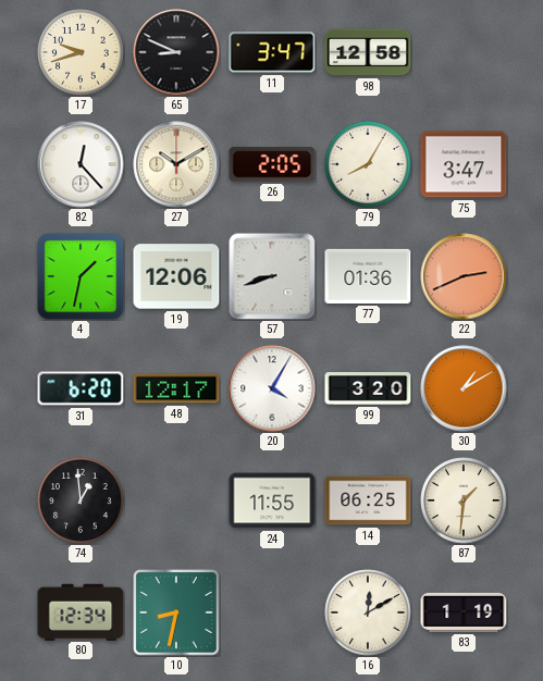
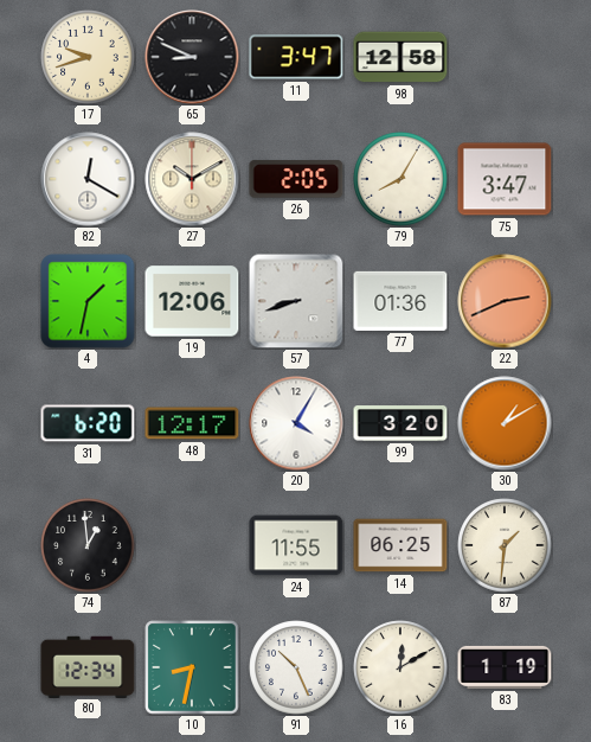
82: 12:23 -> 12:20
91: none -> 10:26
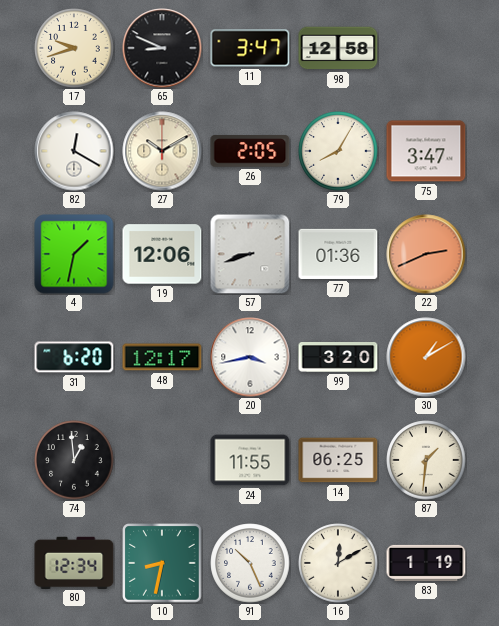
20: 4:05 -> 3:43
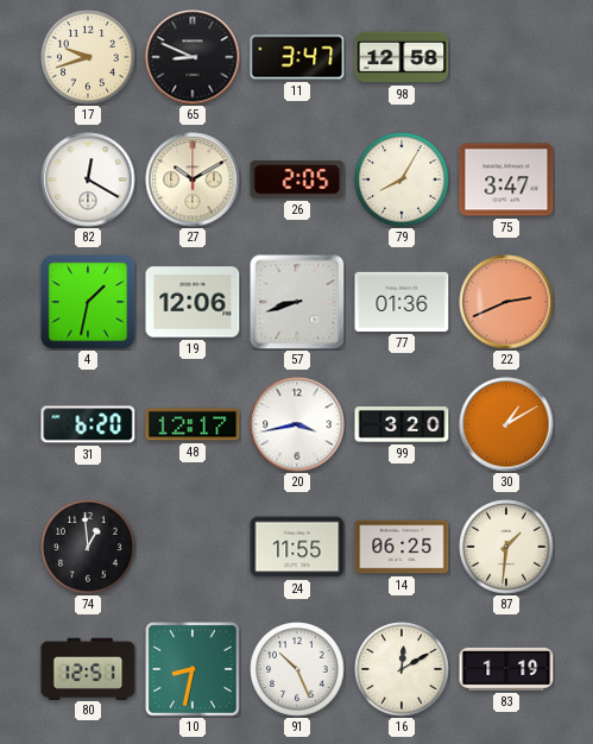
80: 12:34 -> 12:51
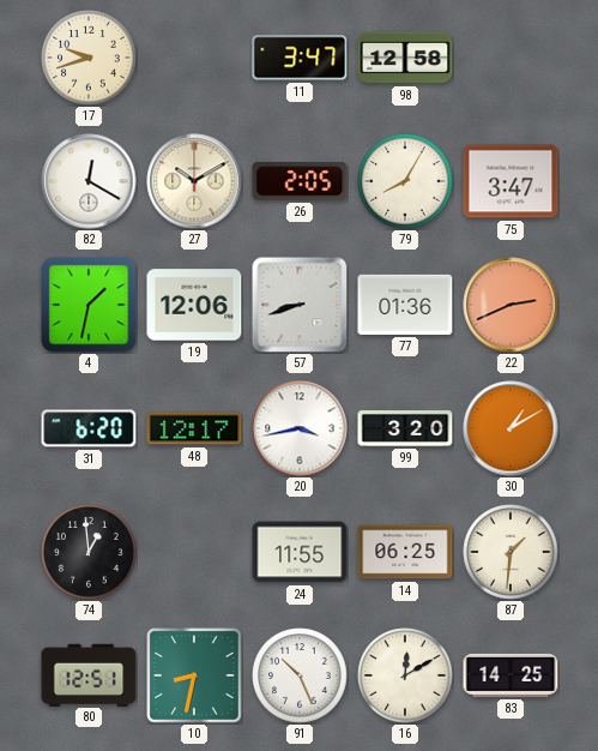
65: 8:49 -> none
83: 1:19 -> 14:25
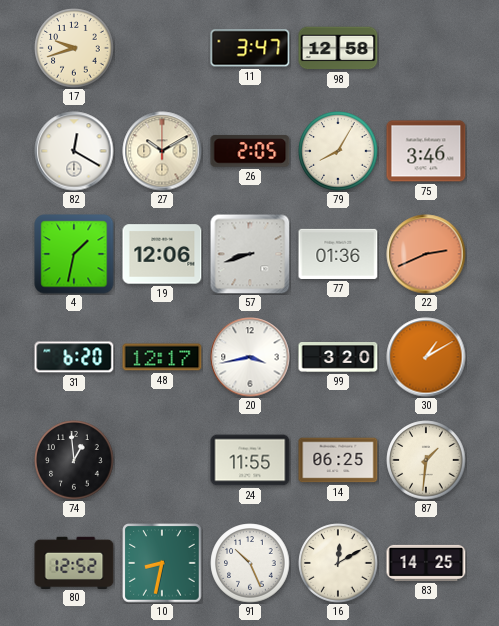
75: 3:47 -> 3:46
80: 12:51 -> 12:52
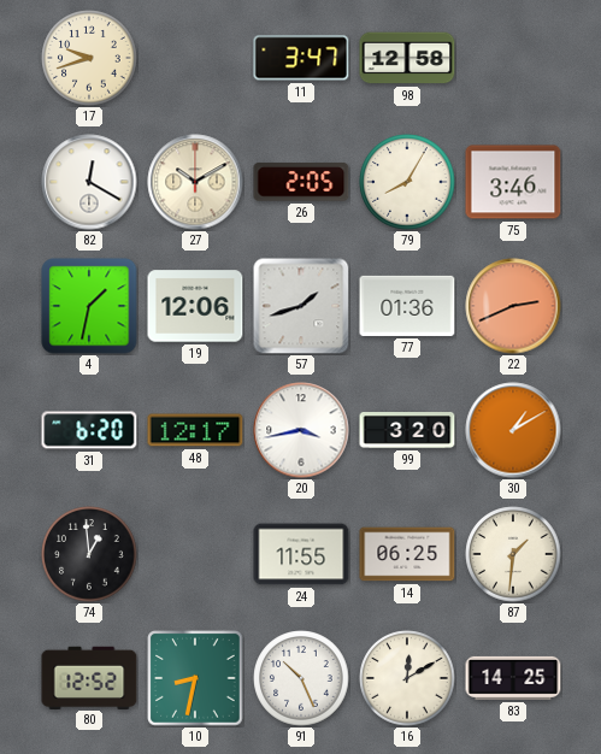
57: 8:42 -> 1:42
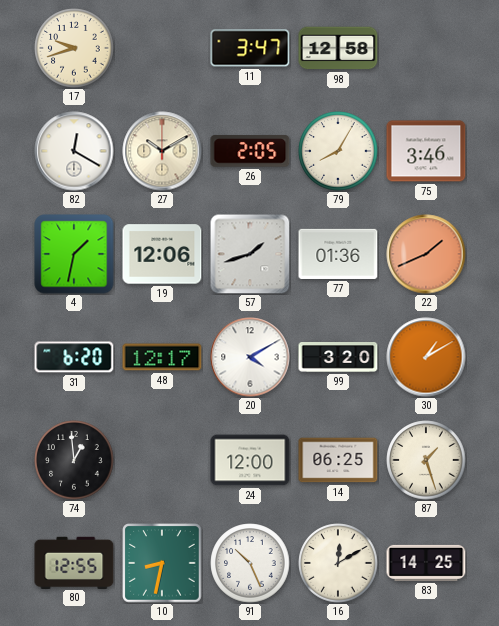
22: 2:41 -> 1:41
20: 3:43 -> 4:10
24: 11:55 -> 12:00
87: 1:31 -> 1:27
80: 12:52 -> 12:55
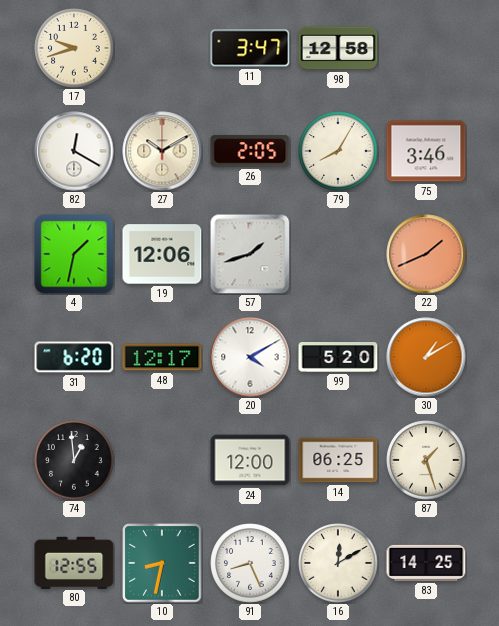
77: 01:36 -> none
99: 3:20 -> 5:20
91: 10:26 -> 8:26
